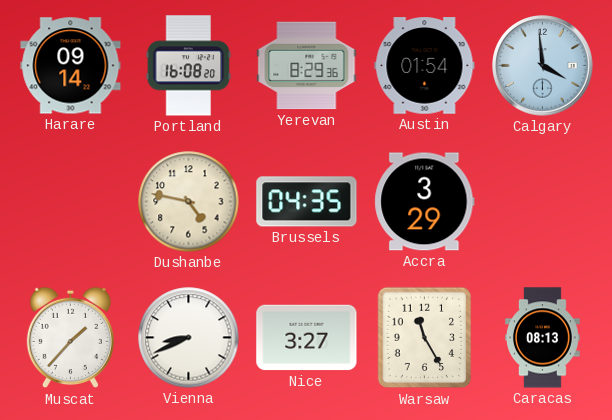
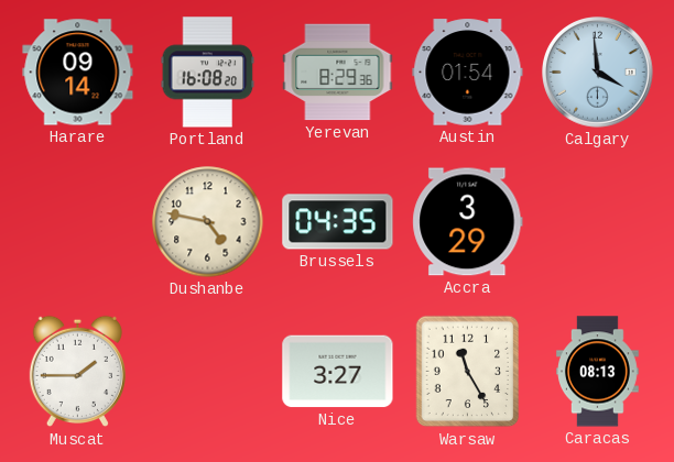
Muscat: 1:37 -> 1:45
Vienna: 8:41 -> none
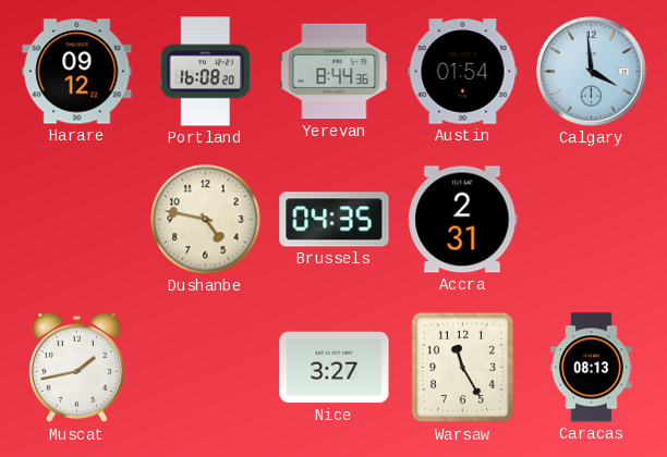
Harare: 09:14 -> 09:12
Yerevan: 8:29 -> 8:44
Accra: 3:29 -> 2:31
Muscat: 1:45 -> 1:43
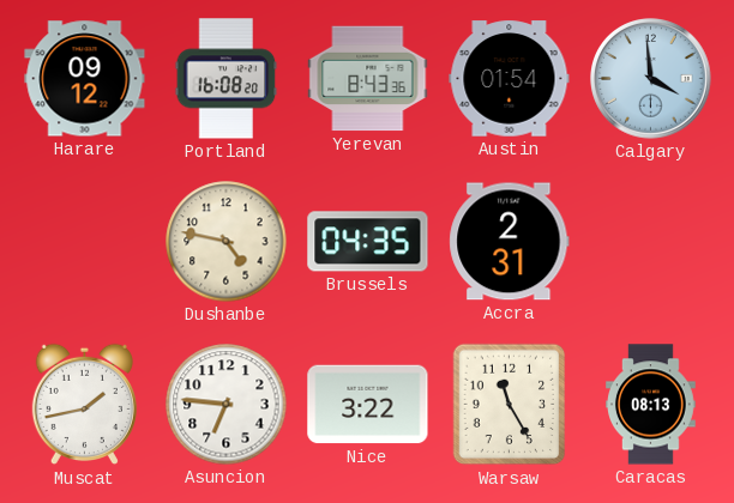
Yerevan: 8:44 -> 8:43
Asuncion: none -> 6:46
Nice: 3:27 -> 3:22
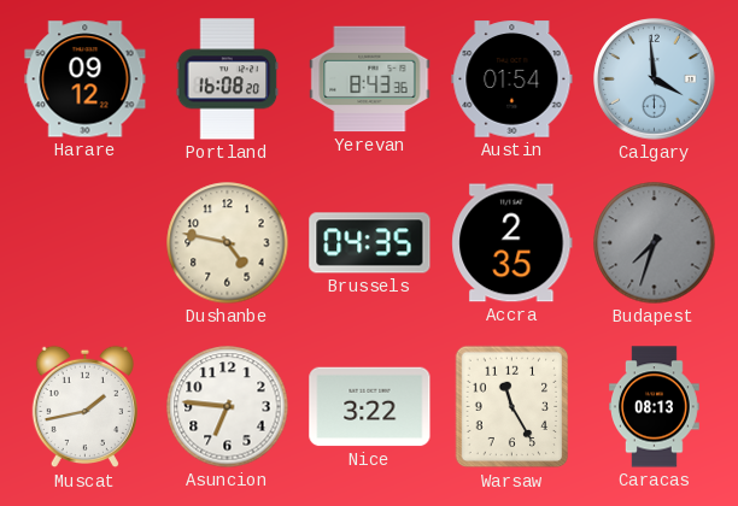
Accra: 2:31 -> 2:35
Budapest: none -> 7:33
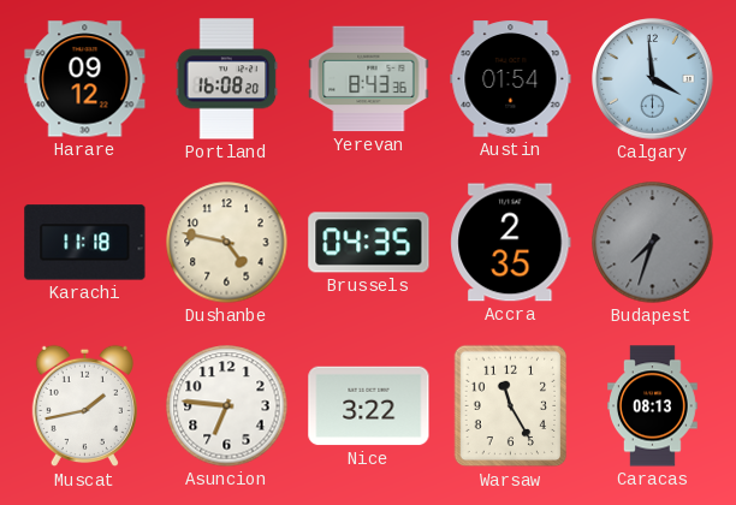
Karachi: none -> 11:18
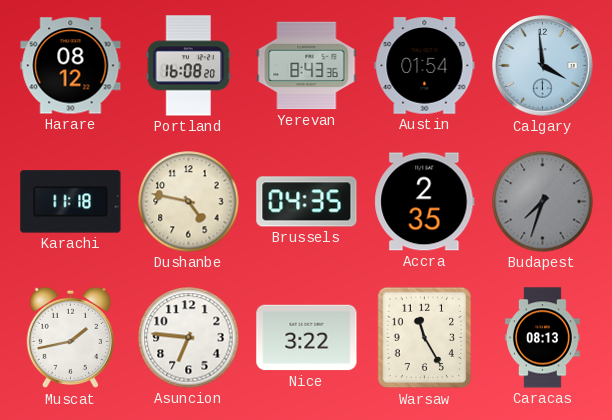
Harare: 09:12 -> 08:12
